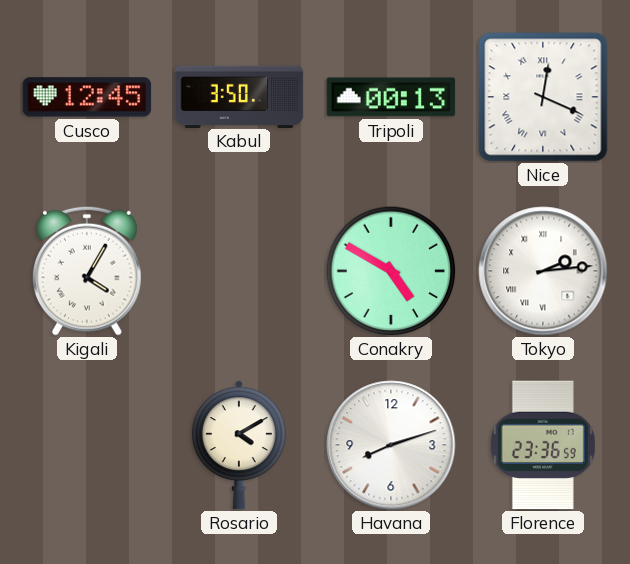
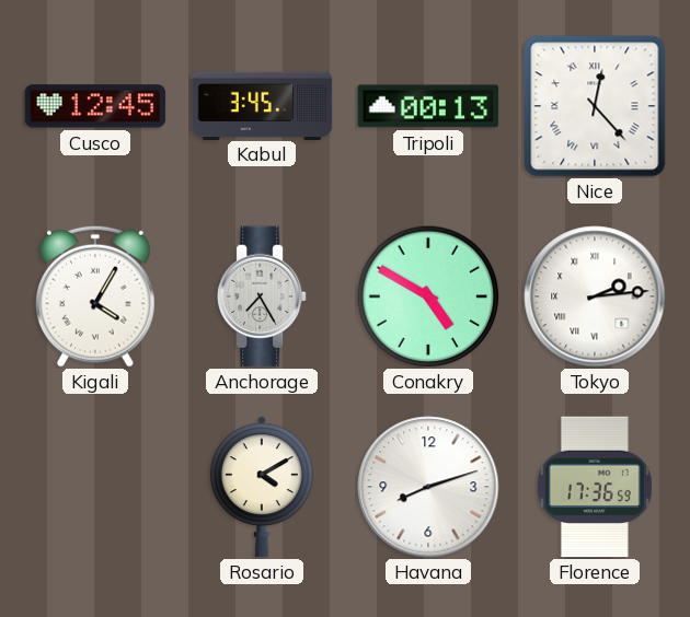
Kabul: 3:50 -> 3:45
Nice: 12:19 -> 12:23
Anchorage: none -> 7:25
Florence: 23:36 -> 17:36
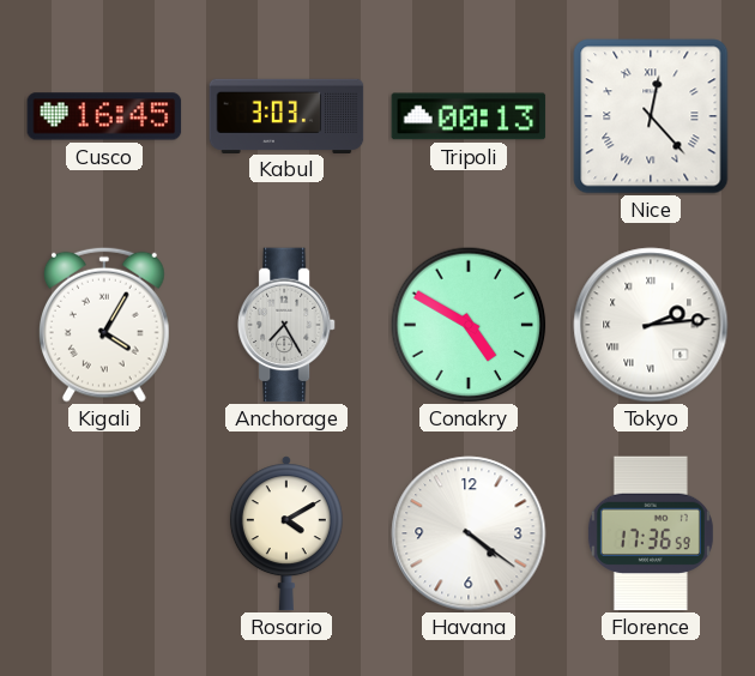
Cusco: 12:45 -> 16:45
Kabul: 3:45 -> 3:03
Havana: 8:12 -> 4:21
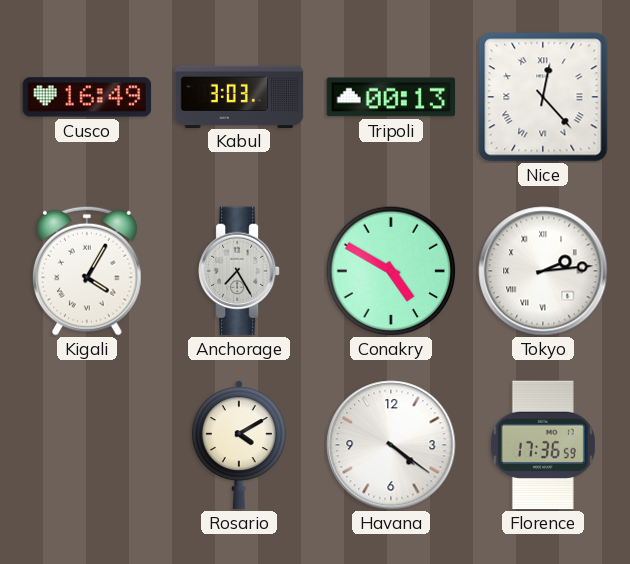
Cusco: 16:45 -> 16:49
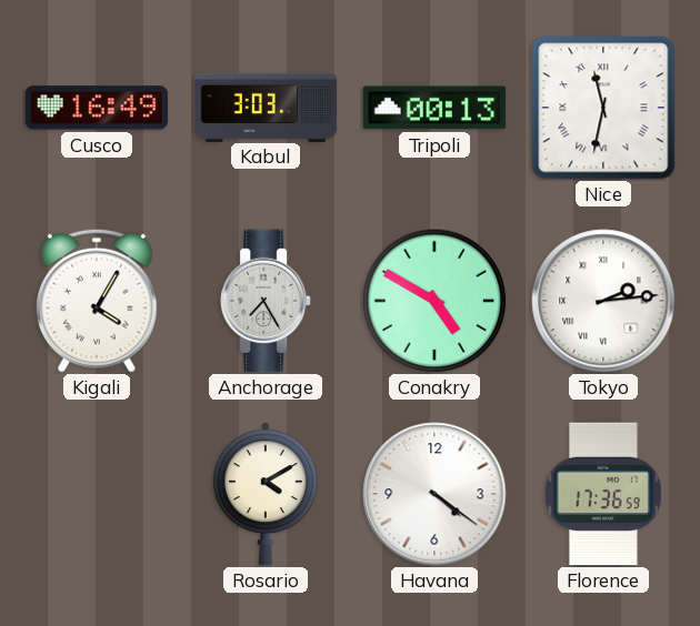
Nice: 12:23 -> 11:32
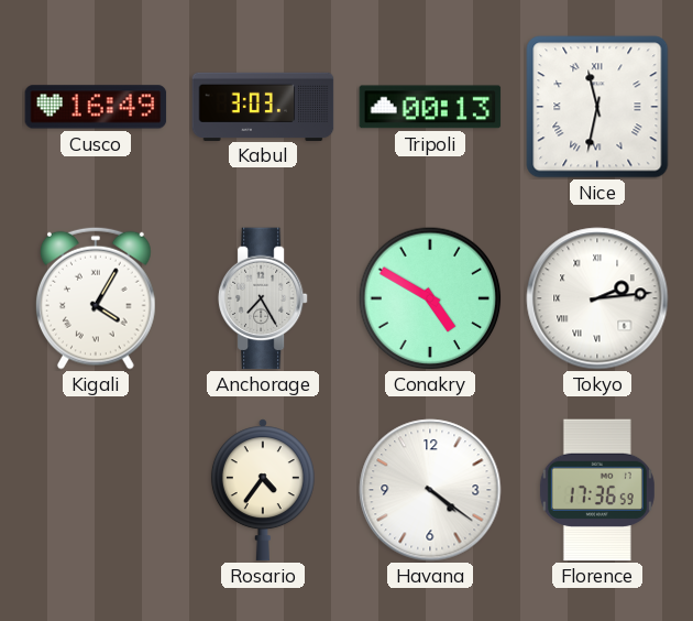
Rosario: 4:10 -> 4:36
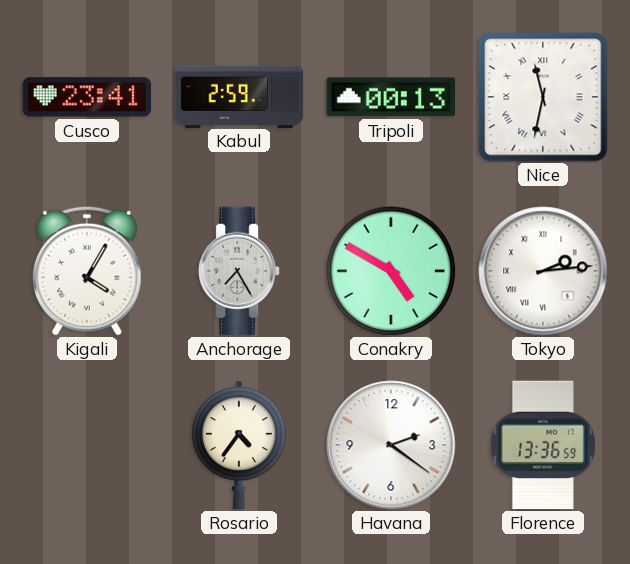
Cusco: 16:49 -> 23:41
Kabul: 3:03 -> 2:59
Havana: 4:21 -> 2:21
Florence: 17:36 -> 13:36
